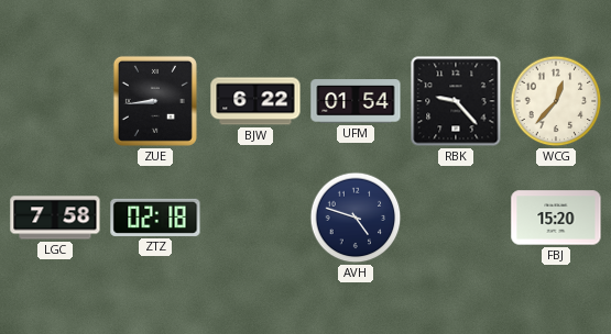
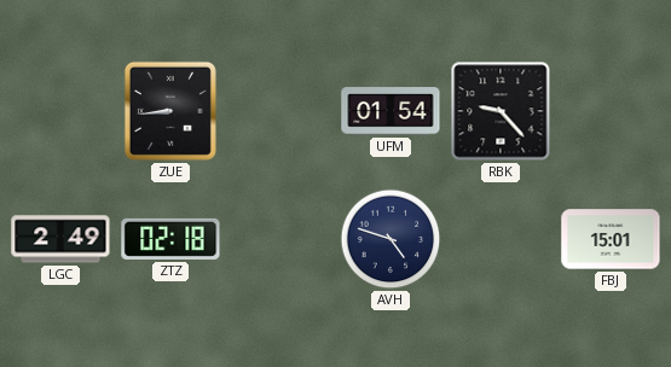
BJW: 6:22 -> none
WCG: 12:37 -> none
LGC: 7:58 -> 2:49
FBJ: 15:20 -> 15:01
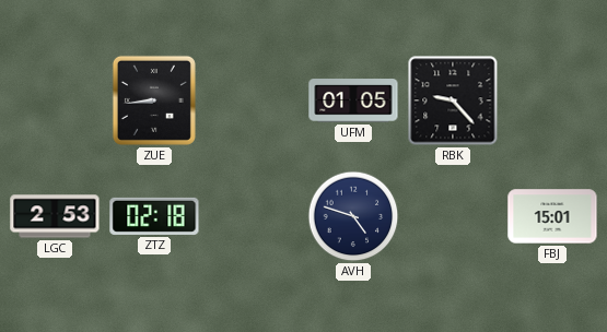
UFM: 01:54 -> 01:05
LGC: 2:49 -> 2:53
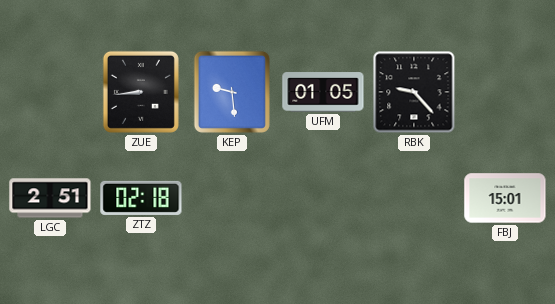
KEP: none -> 9:29
LGC: 2:53 -> 2:51
AVH: 4:48 -> none
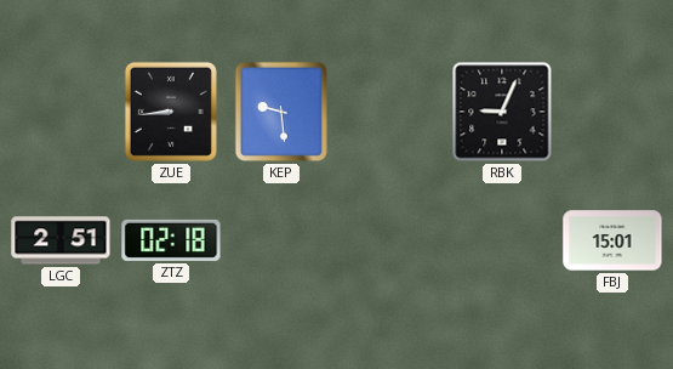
UFM: 01:05 -> none
RBK: 9:23 -> 9:04
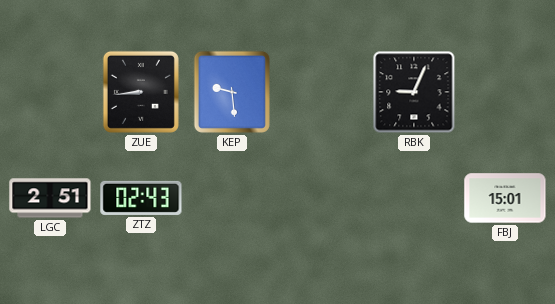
ZTZ: 02:18 -> 02:43
